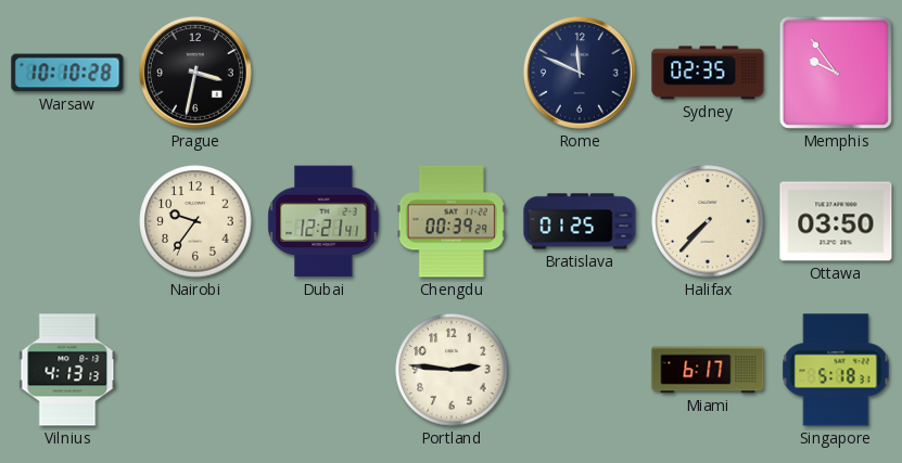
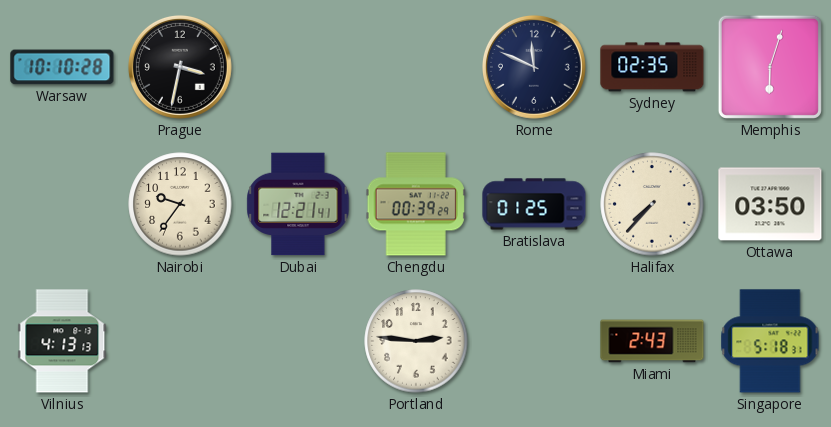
Memphis: 9:54 -> 6:03
Miami: 6:17 -> 2:43
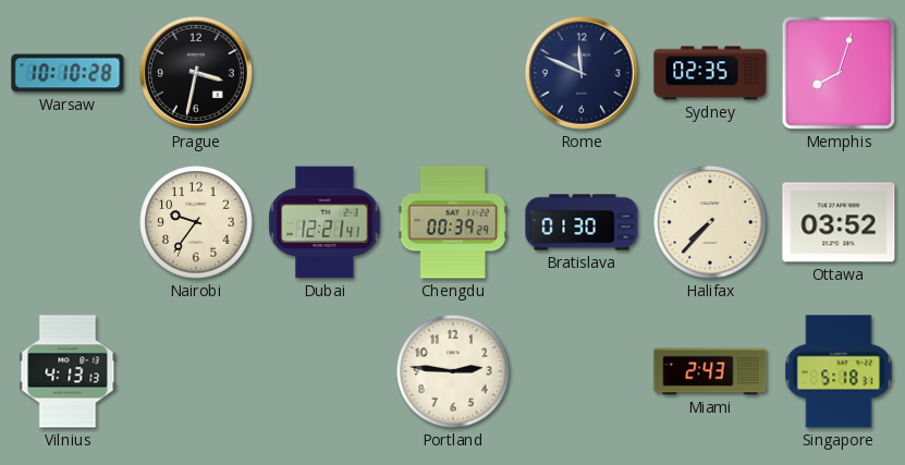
Memphis: 6:03 -> 8:03
Bratislava: 01:25 -> 01:30
Ottawa: 03:50 -> 03:52
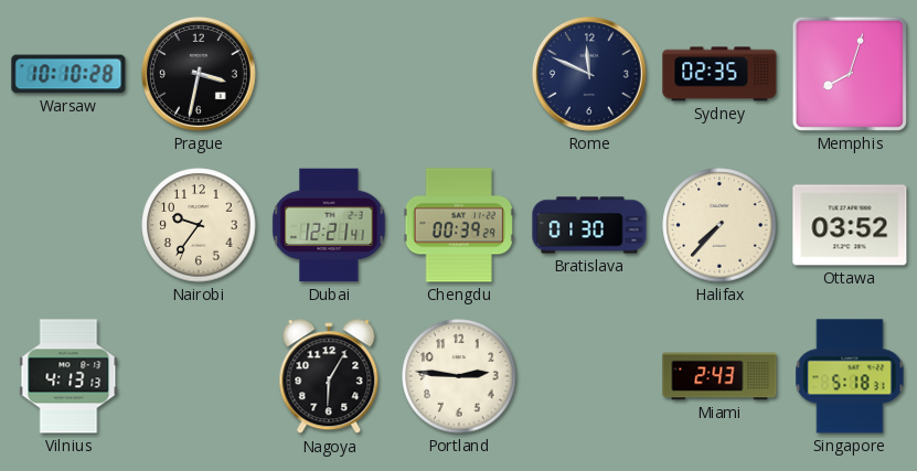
Nagoya: none -> 6:05
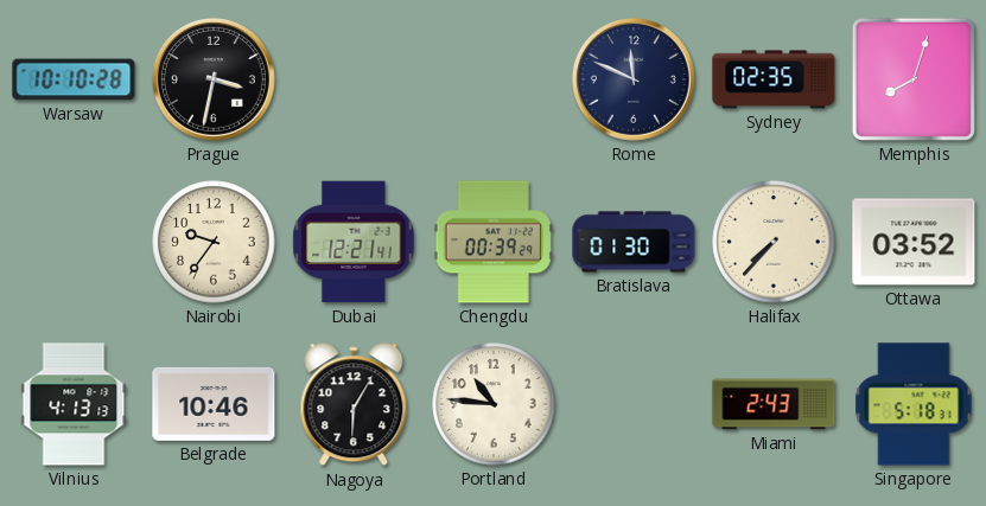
Belgrade: none -> 10:46
Portland: 2:46 -> 10:46
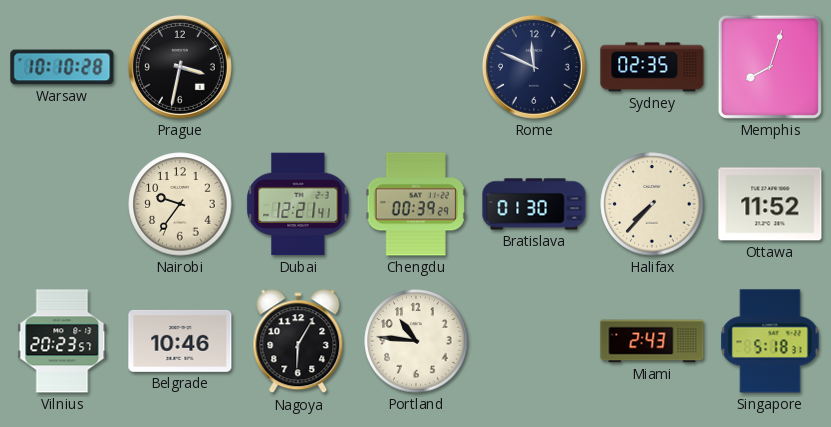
Ottawa: 03:52 -> 11:52
Vilnius: 4:13 -> 20:23
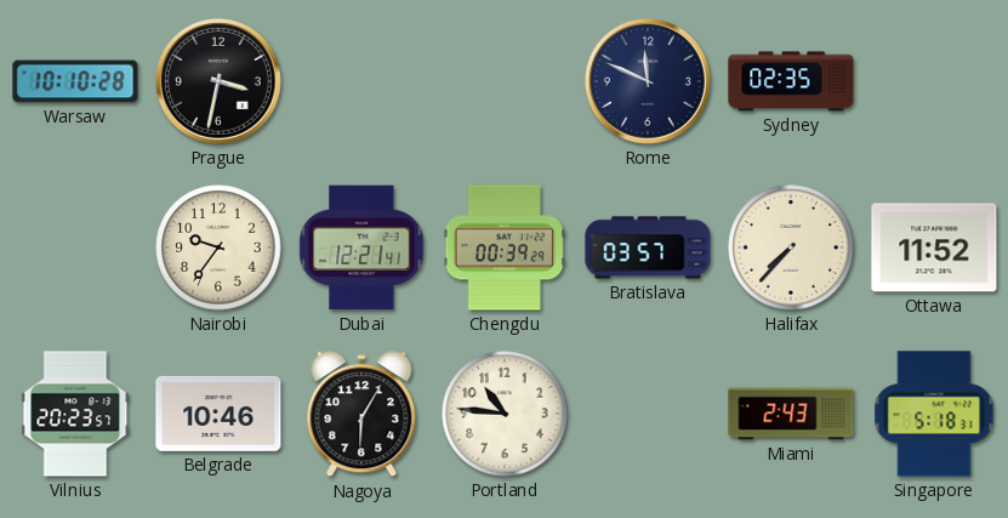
Memphis: 8:03 -> none
Bratislava: 01:30 -> 03:57
